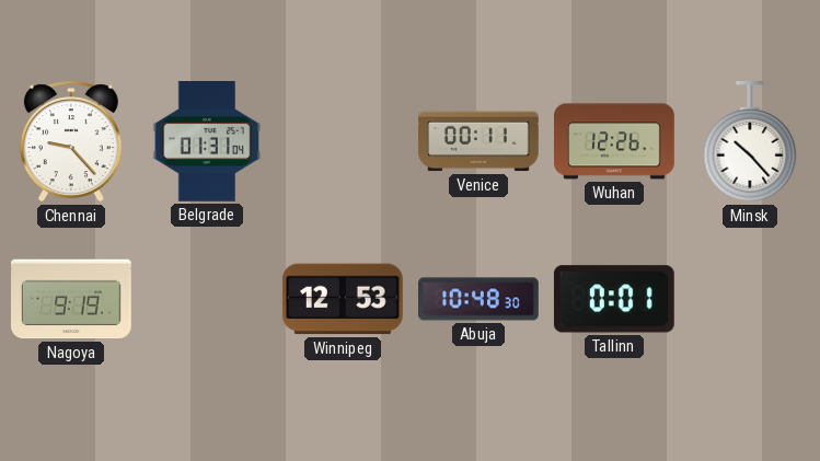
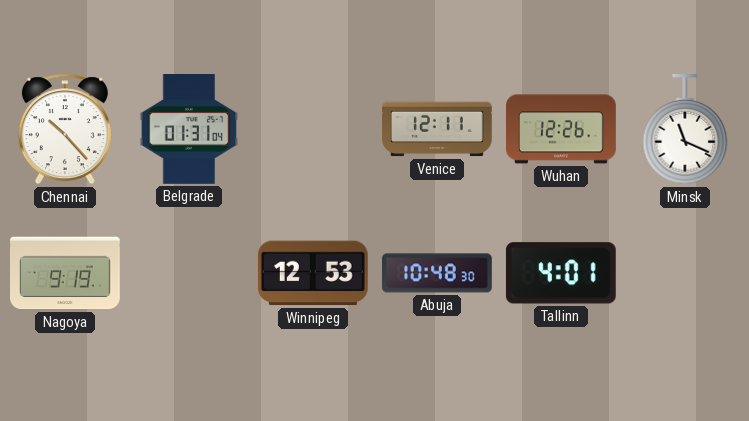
Chennai: 9:23 -> 10:23
Venice: 00:11 -> 12:11
Minsk: 10:23 -> 11:19
Tallinn: 0:01 -> 4:01
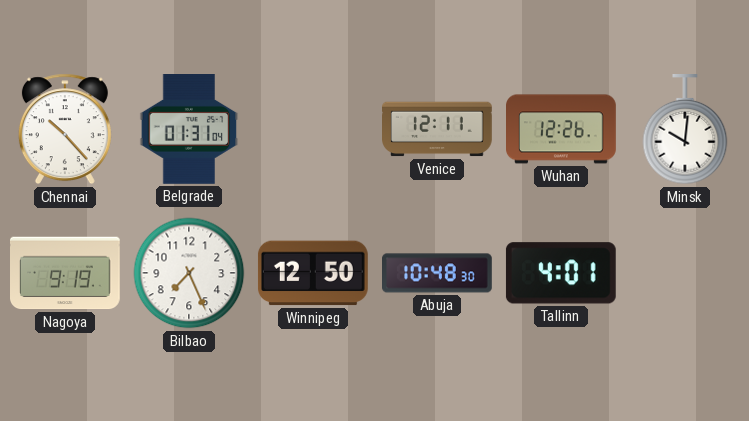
Minsk: 11:19 -> 10:01
Bilbao: none -> 7:26
Winnipeg: 12:53 -> 12:50
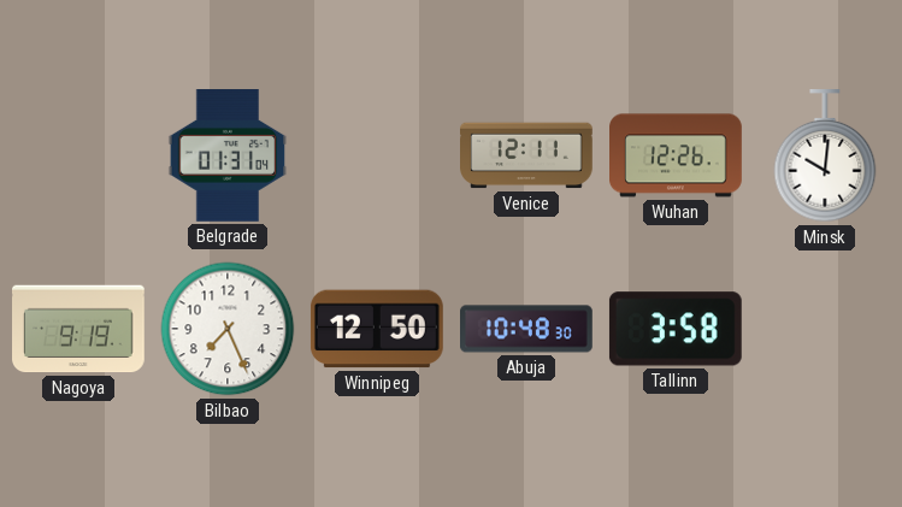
Chennai: 10:23 -> none
Tallinn: 4:01 -> 3:58
